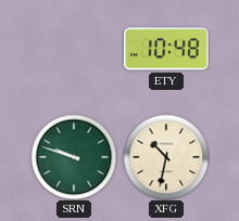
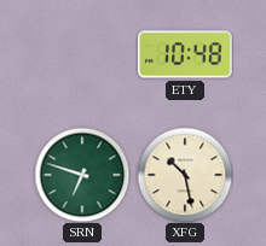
SRN: 9:48 -> 6:48
XFG: 10:32 -> 10:28
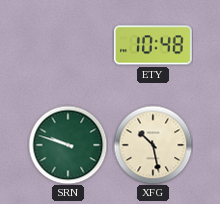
SRN: 6:48 -> 9:48
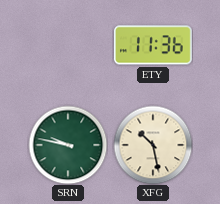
ETY: 10:48 -> 11:36
SRN: 9:48 -> 9:47
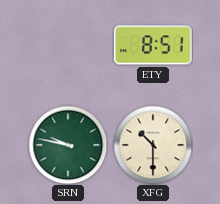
ETY: 11:36 -> 8:51
XFG: 10:28 -> 10:30
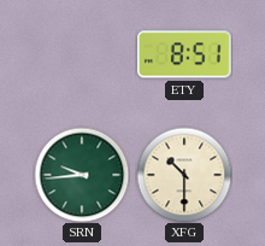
SRN: 9:47 -> 9:44
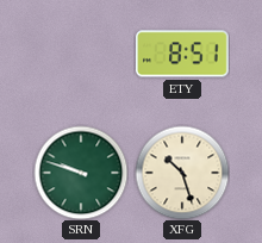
SRN: 9:44 -> 9:48
XFG: 10:30 -> 10:27
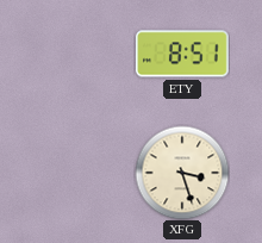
SRN: 9:48 -> none
XFG: 10:27 -> 3:27
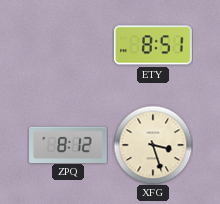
ZPQ: none -> 8:12
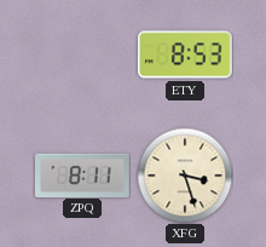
ETY: 8:51 -> 8:53
ZPQ: 8:12 -> 8:11
